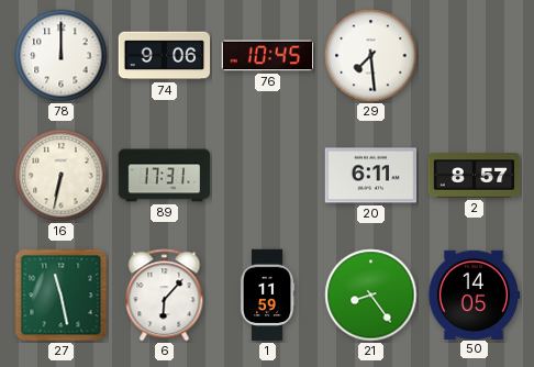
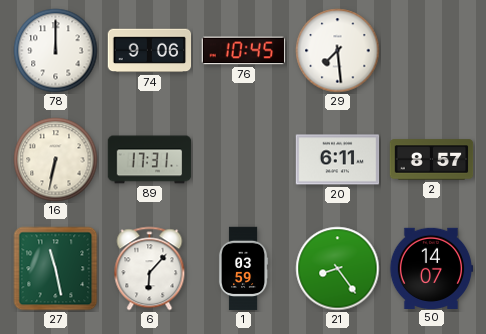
1: 11:59 -> 03:59
50: 14:05 -> 14:07
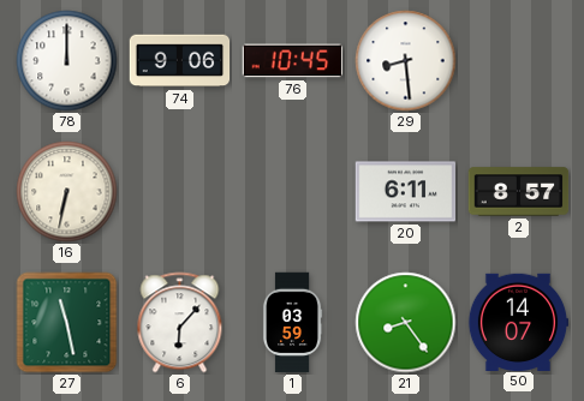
29: 7:29 -> 8:29
89: 17:31 -> none
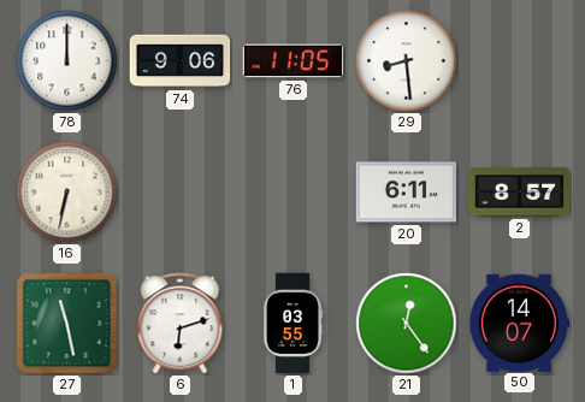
76: 10:45 -> 11:05
6: 6:07 -> 6:12
1: 03:59 -> 03:55
21: 8:24 -> 12:24
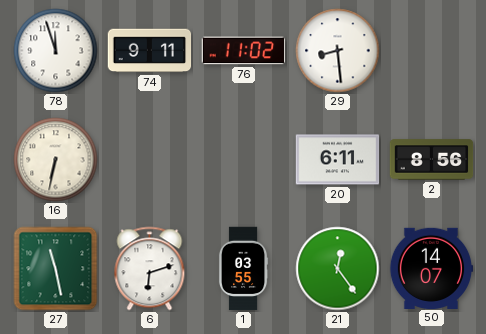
78: 12:00 -> 11:57
74: 9:06 -> 9:11
76: 11:05 -> 11:02
2: 8:57 -> 8:56
